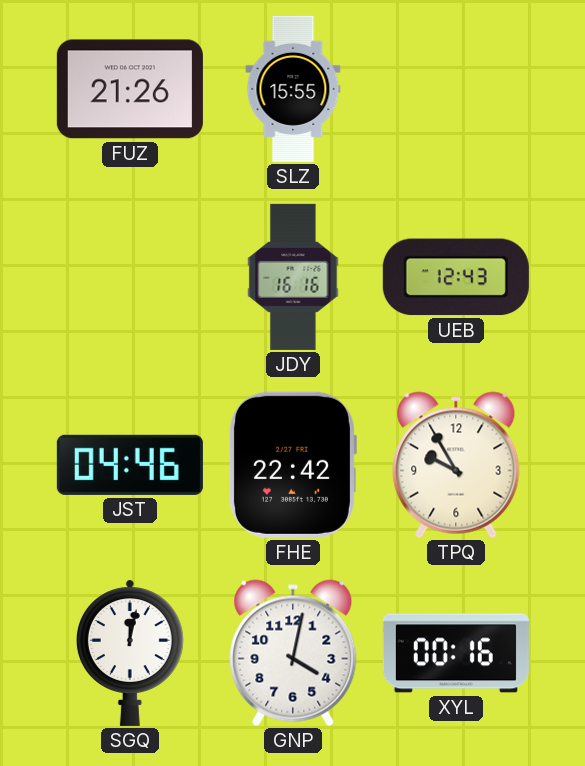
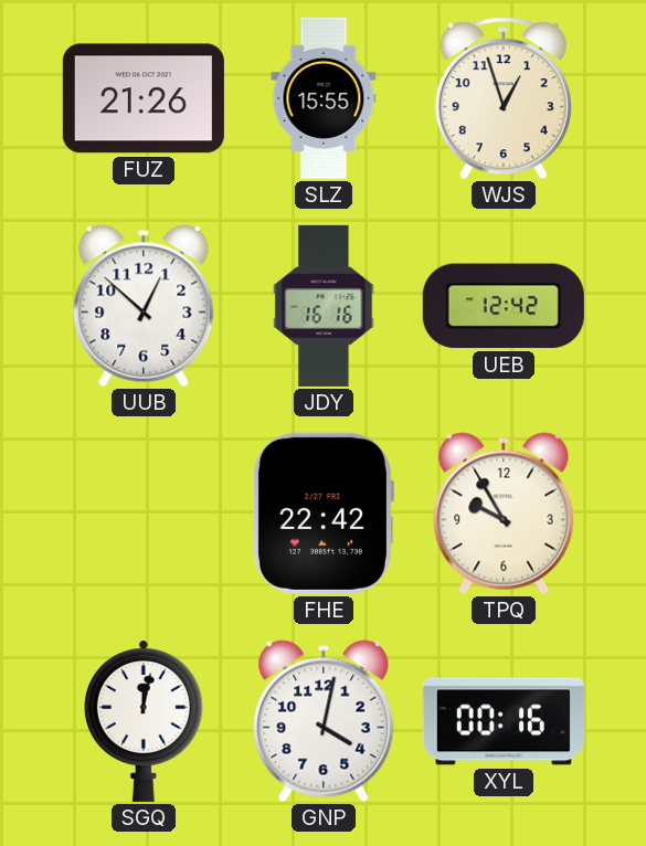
WJS: none -> 12:57
UUB: none -> 12:52
UEB: 12:43 -> 12:42
JST: 04:46 -> none
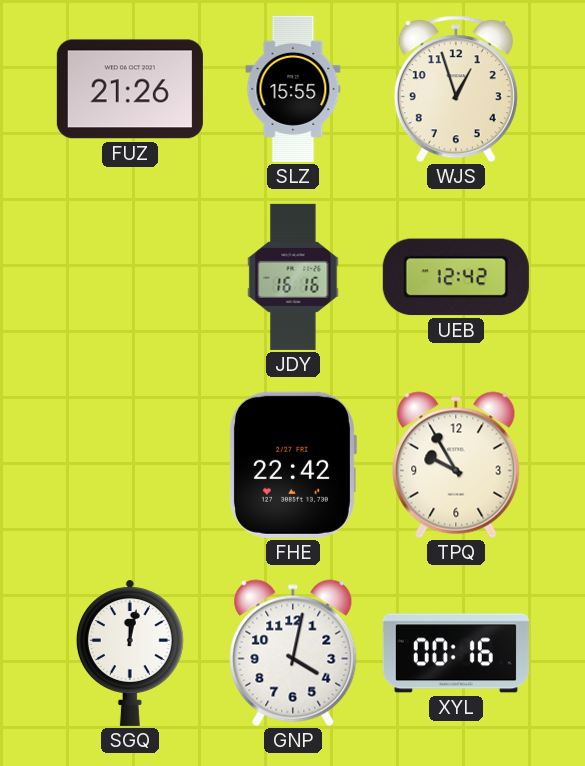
UUB: 12:52 -> none
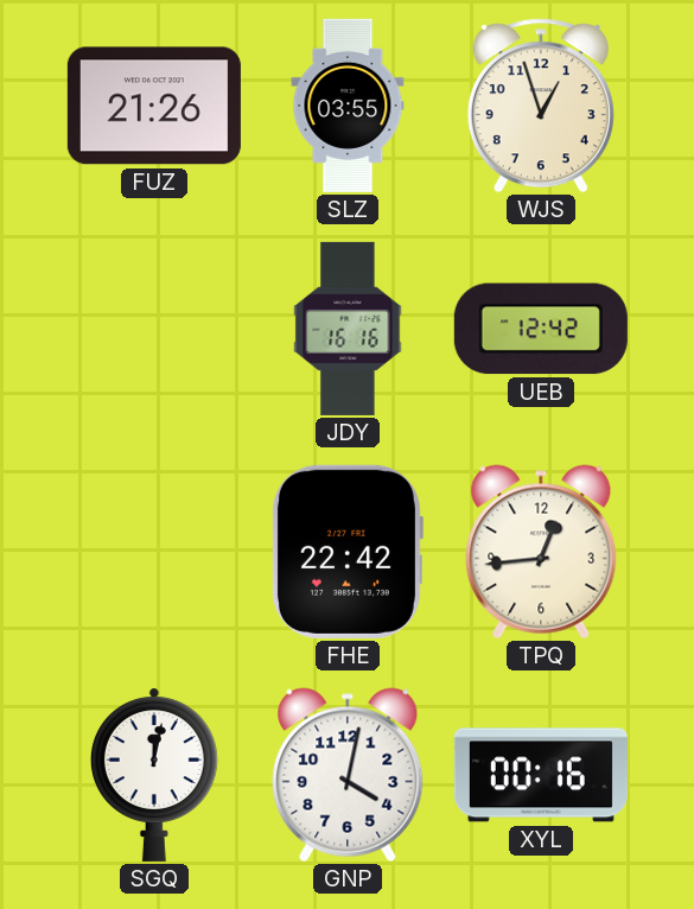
SLZ: 15:55 -> 03:55
TPQ: 9:55 -> 12:44
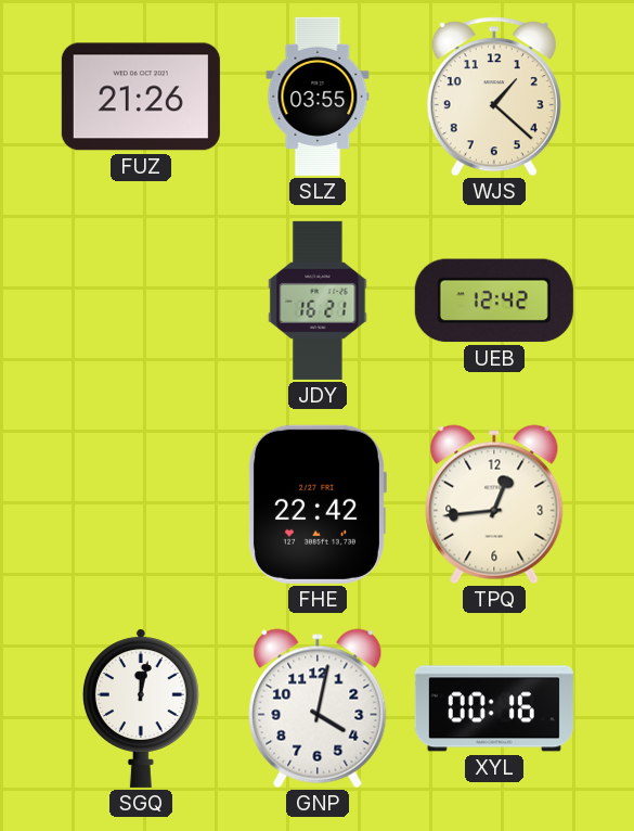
WJS: 12:57 -> 1:22
JDY: 16:16 -> 16:21
